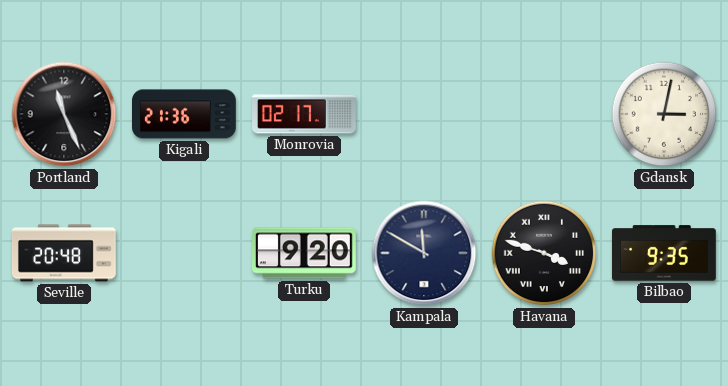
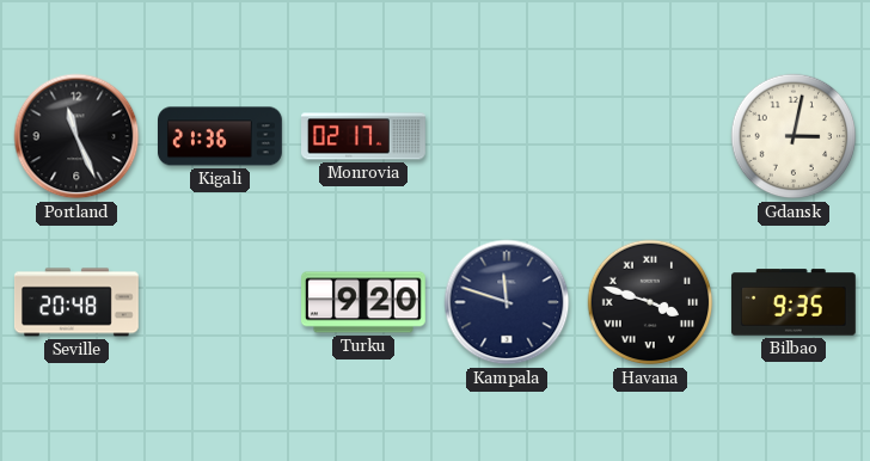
Kampala: 11:50 -> 11:48
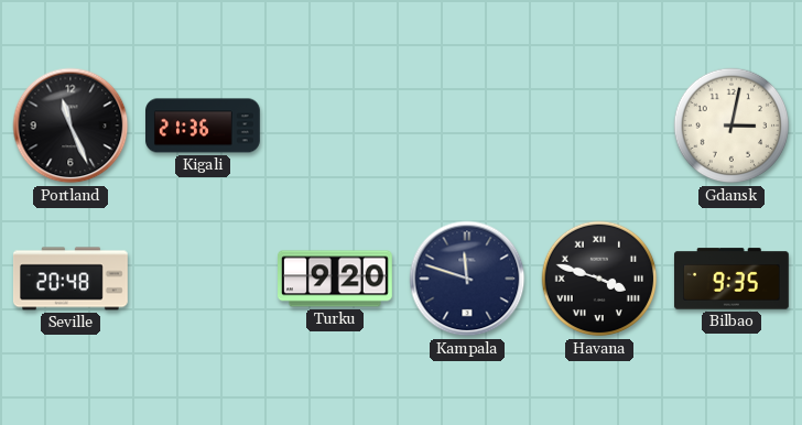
Monrovia: 02:17 -> none
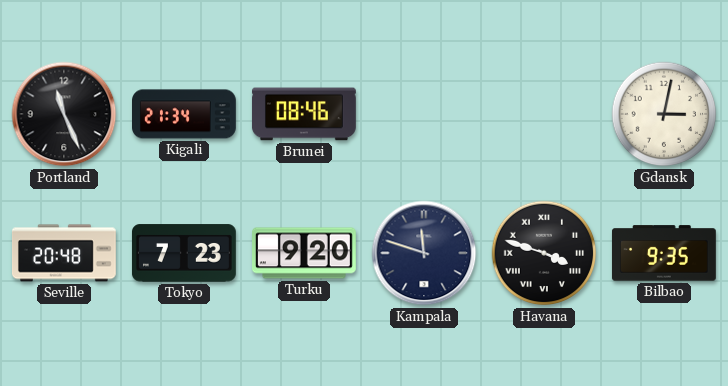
Kigali: 21:36 -> 21:34
Brunei: none -> 08:46
Tokyo: none -> 7:23
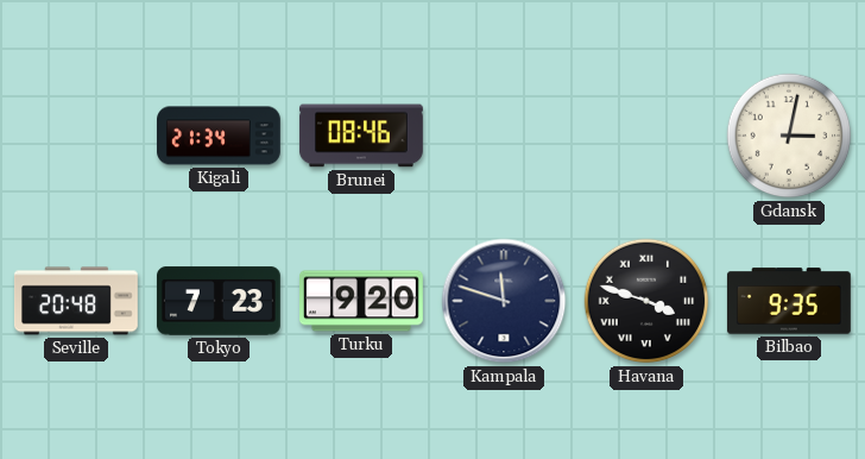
Portland: 11:26 -> none
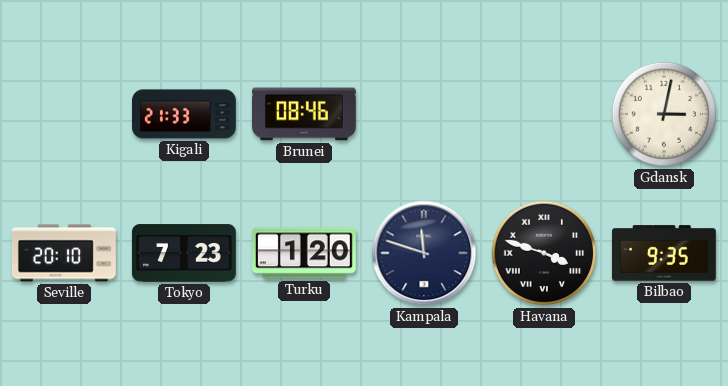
Kigali: 21:34 -> 21:33
Seville: 20:48 -> 20:10
Turku: 9:20 -> 1:20
